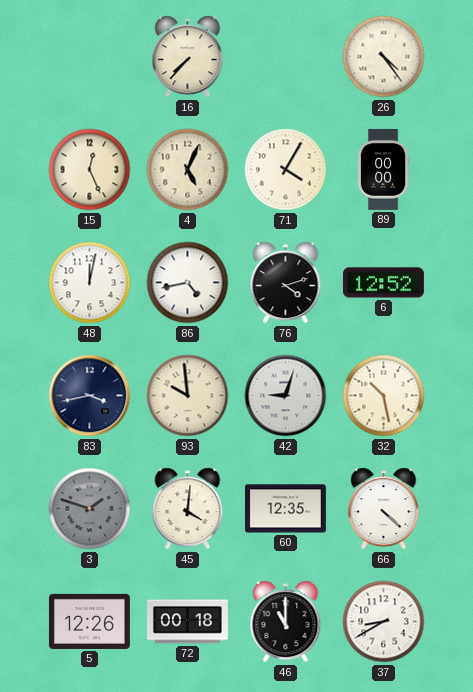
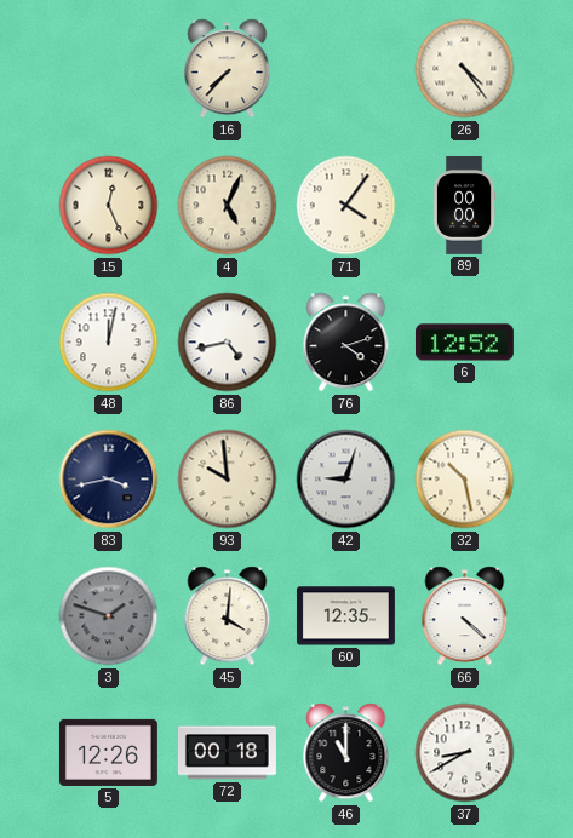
71: 4:05 -> 4:06
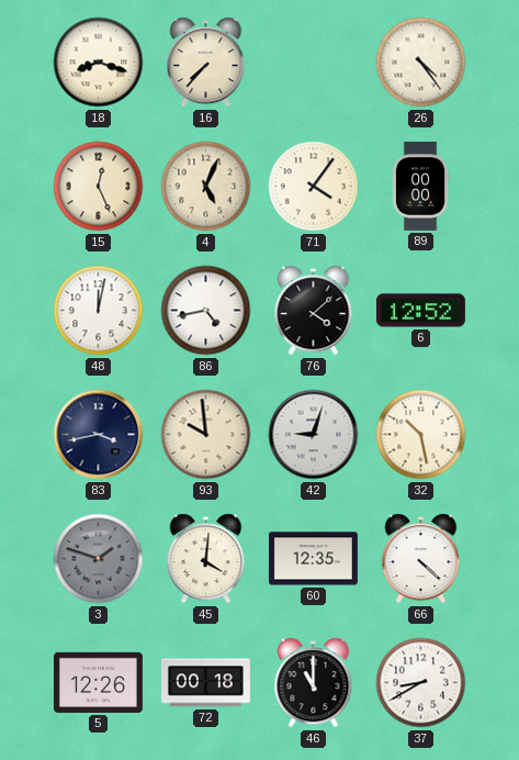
18: none -> 8:18
76: 4:12 -> 4:08
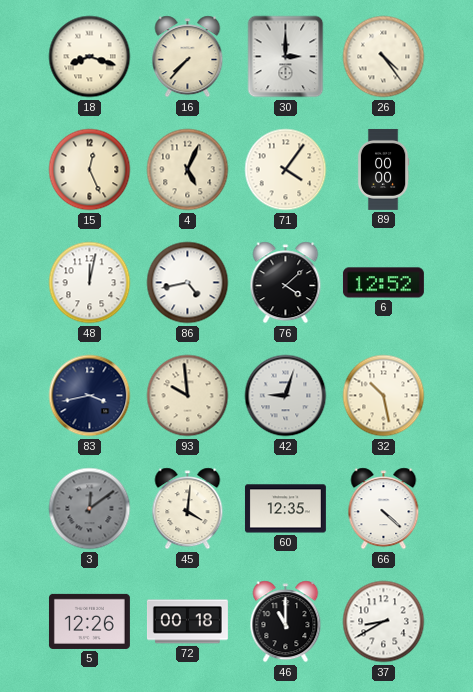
30: none -> 3:00
3: 1:48 -> 12:09
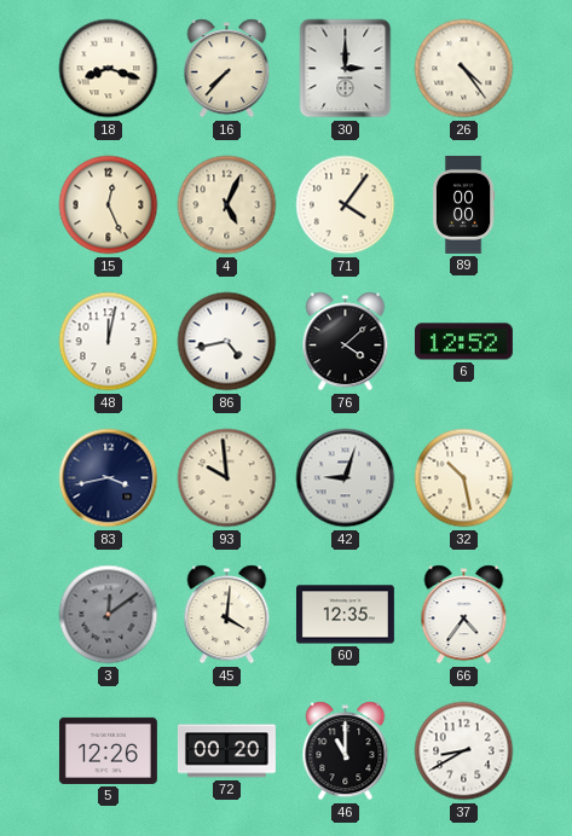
66: 4:22 -> 4:36
72: 00:18 -> 00:20
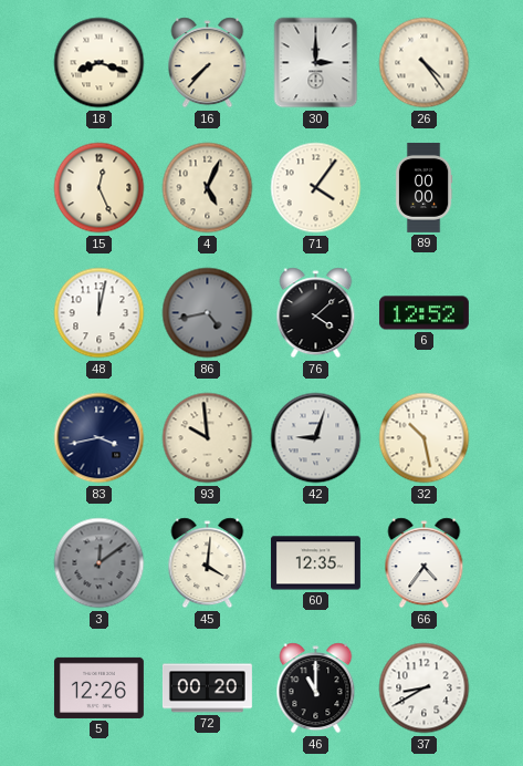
86 dial: white -> grey
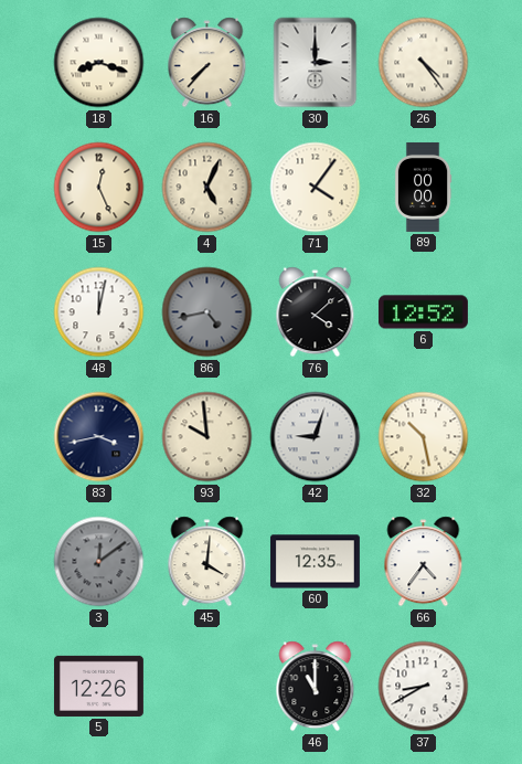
72: 00:20 -> none
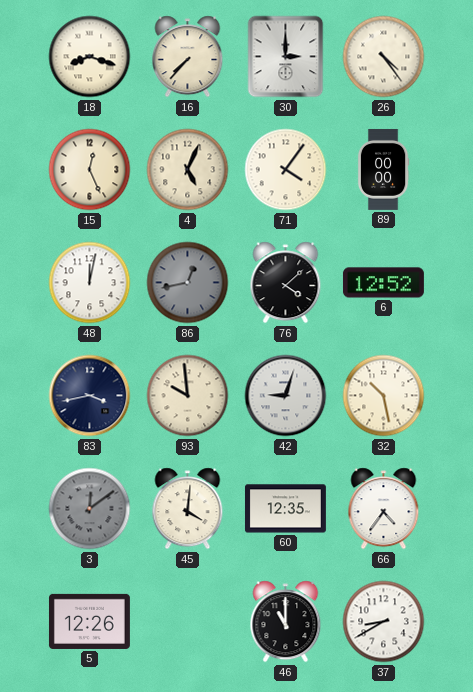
86: 4:43 -> 12:43
